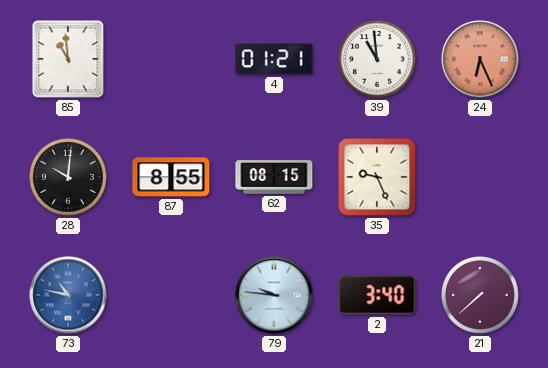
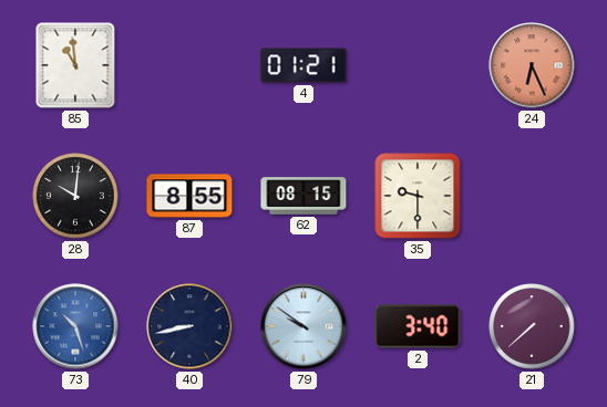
39: 10:59 -> none
35: 9:26 -> 9:30
73: 10:47 -> 10:27
40: none -> 8:43
79: 9:46 -> 9:51
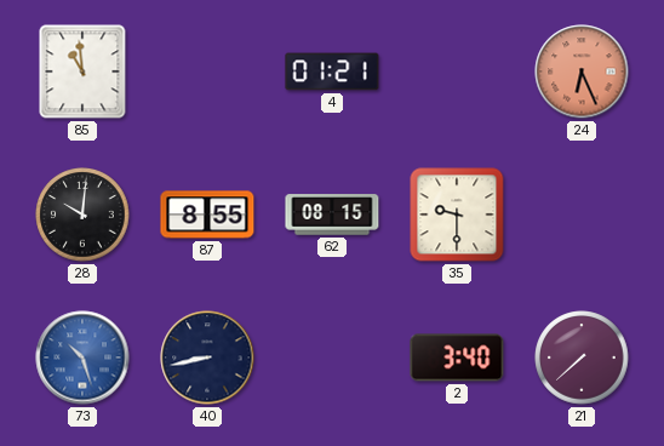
79: 9:51 -> none
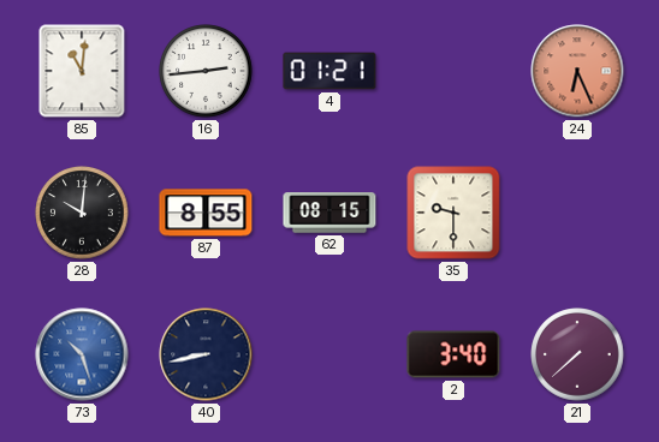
85: 10:59 -> 11:01
16: none -> 2:44
